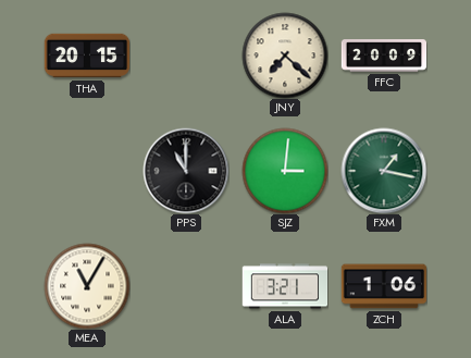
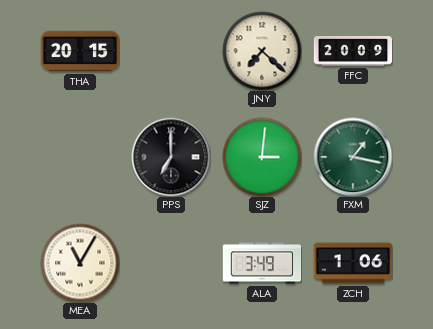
PPS: 11:00 -> 7:00
ALA: 3:21 -> 3:49
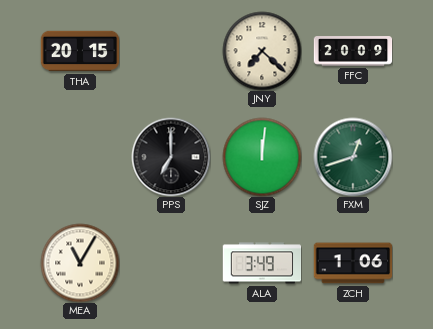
SJZ: 3:01 -> 12:01
FXM: 1:17 -> 12:42
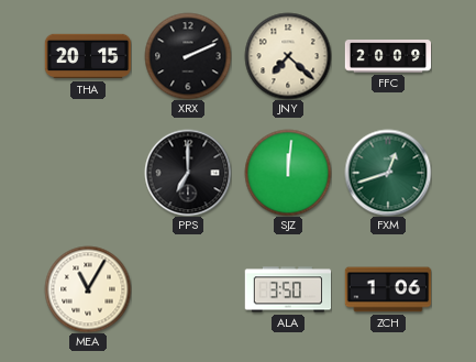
XRX: none -> 2:11
ALA: 3:49 -> 3:50
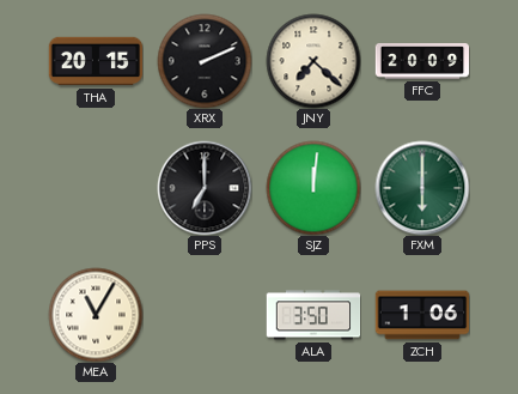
FXM: 12:42 -> 6:00
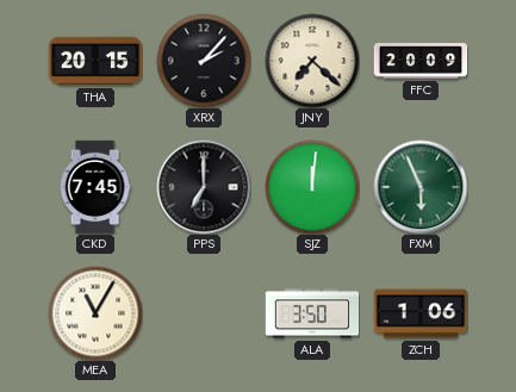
XRX: 2:11 -> 2:07
CKD: none -> 7:45
FXM: 6:00 -> 5:56
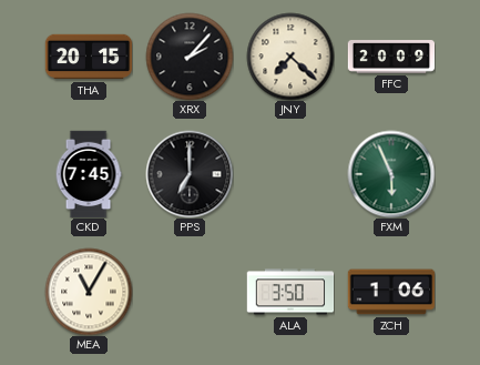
SJZ: 12:01 -> none
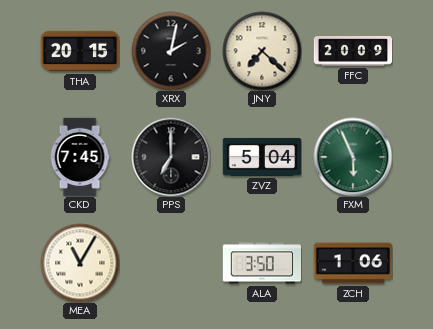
XRX: 2:07 -> 2:02
ZVZ: none -> 5:04
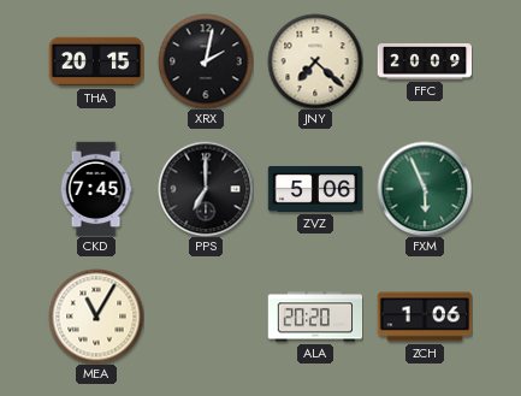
ZVZ: 5:04 -> 5:06
ALA: 3:50 -> 20:20
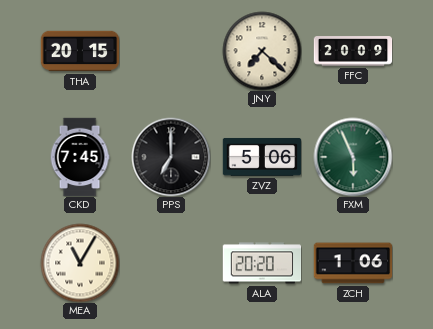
XRX: 2:02 -> none
